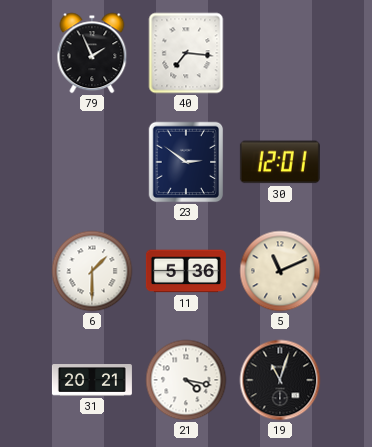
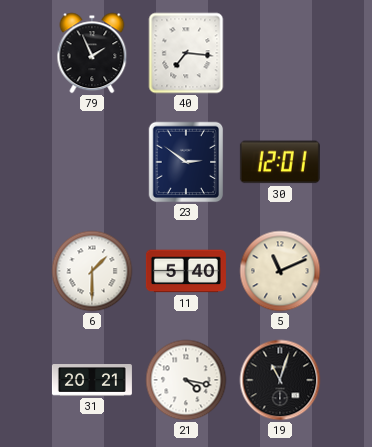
11: 5:36 -> 5:40
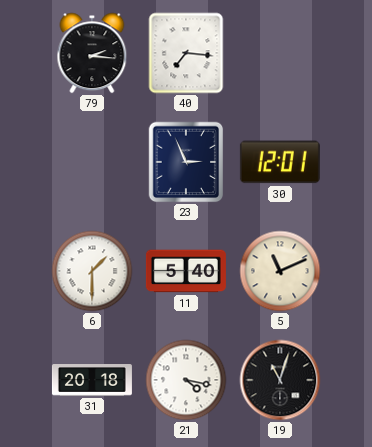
79: 1:56 -> 2:16
23: 2:51 -> 2:56
31: 20:21 -> 20:18
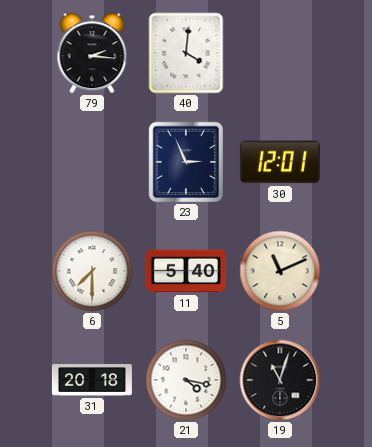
40: 7:16 -> 4:01
6: 1:30 -> 7:30
